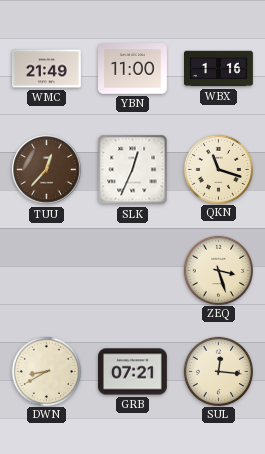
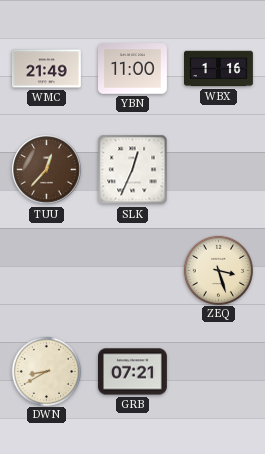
QKN: 11:18 -> none
SUL: 12:16 -> none
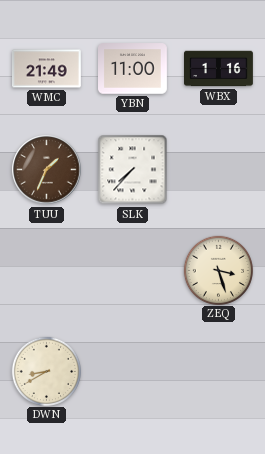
TUU: 12:37 -> 1:34
SLK: 12:34 -> 7:37
GRB: 07:21 -> none
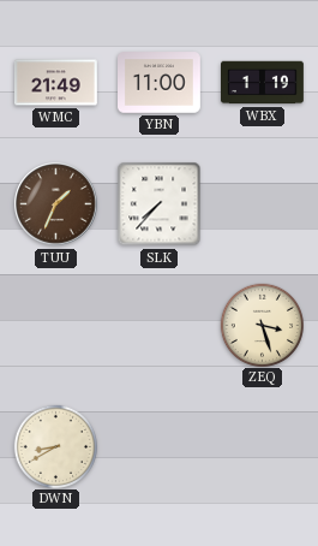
WBX: 1:16 -> 1:19
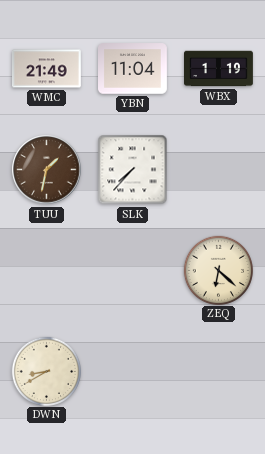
YBN: 11:00 -> 11:04
TUU: 1:34 -> 1:32
ZEQ: 3:27 -> 6:22
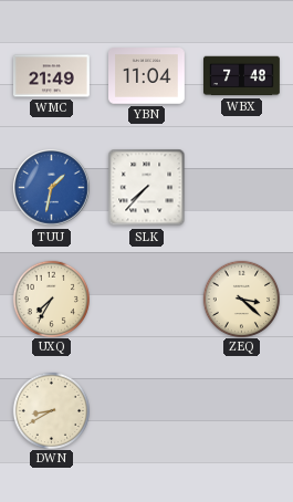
WBX: 1:19 -> 7:48
TUU dial: brown -> blue
UXQ: none -> 7:35
ZEQ: 6:22 -> 3:22
